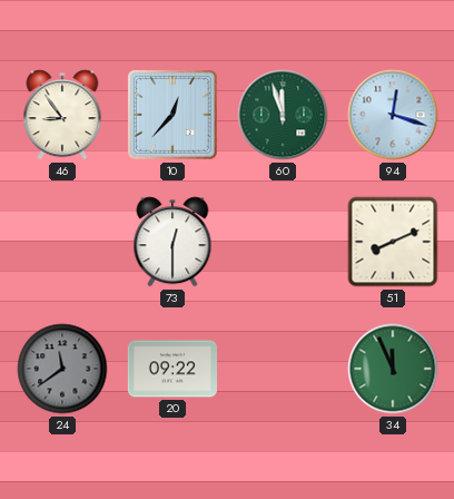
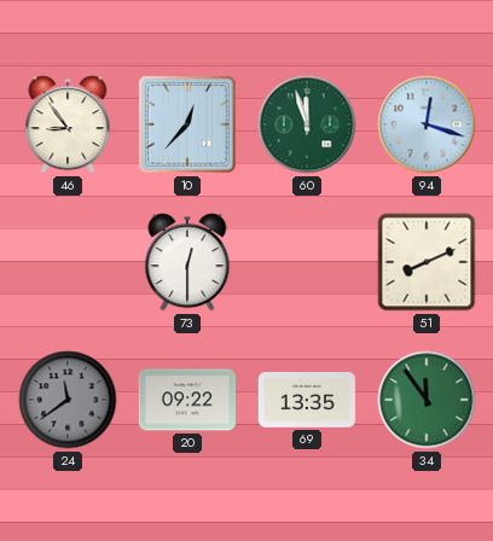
69: none -> 13:35
34: 11:56 -> 11:54
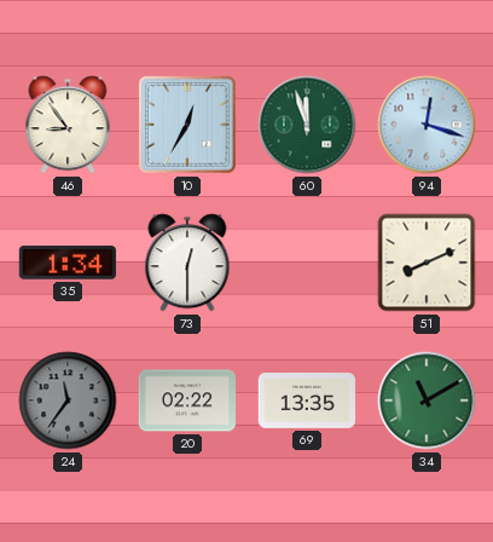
10: 12:37 -> 12:35
35: none -> 1:34
24: 11:39 -> 11:36
20: 09:22 -> 02:22
34: 11:54 -> 11:10
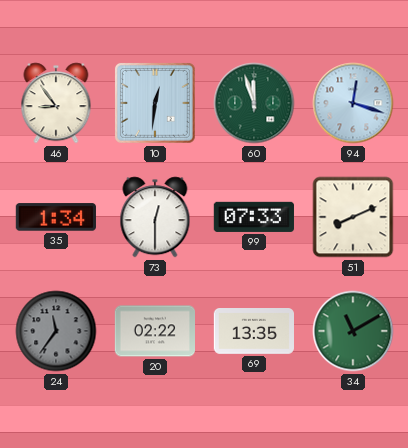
10: 12:35 -> 12:31
99: none -> 07:33
